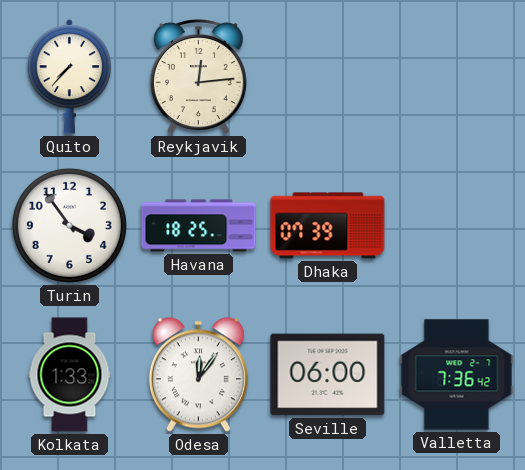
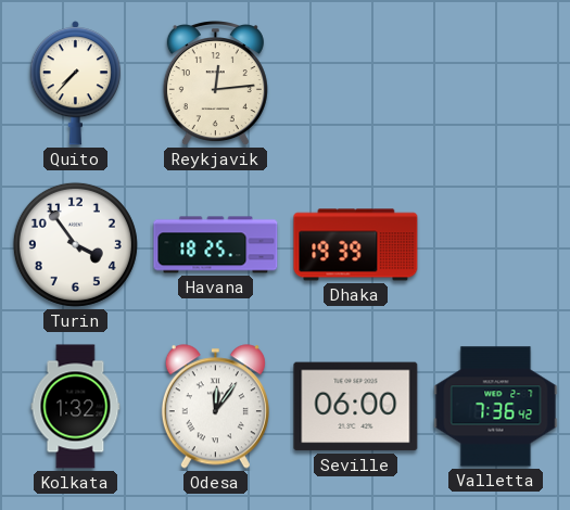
Dhaka: 07:39 -> 19:39
Kolkata: 1:33 -> 1:32
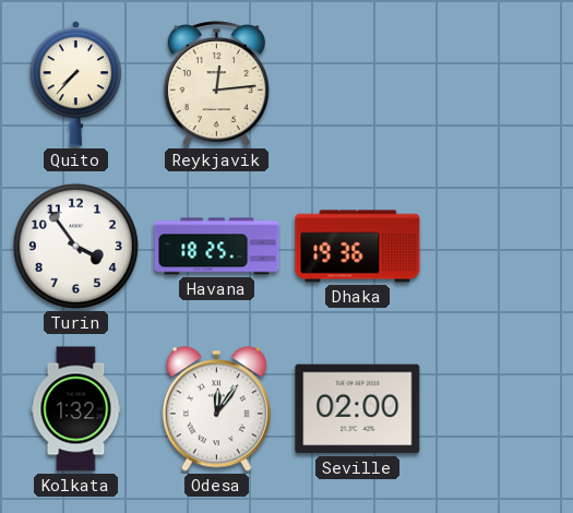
Dhaka: 19:39 -> 19:36
Seville: 06:00 -> 02:00
Valletta: 7:36 -> none
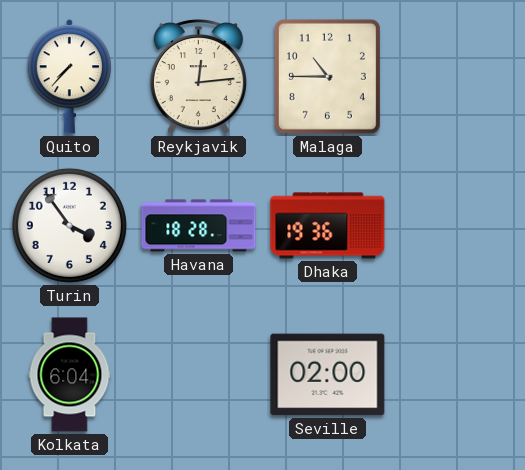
Malaga: none -> 10:45
Havana: 18:25 -> 18:28
Kolkata: 1:32 -> 6:04
Odesa: 12:06 -> none
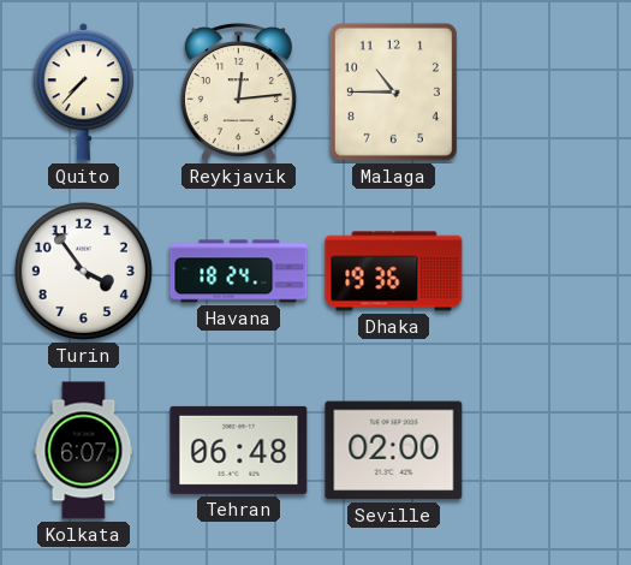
Havana: 18:28 -> 18:24
Kolkata: 6:04 -> 6:07
Tehran: none -> 06:48
